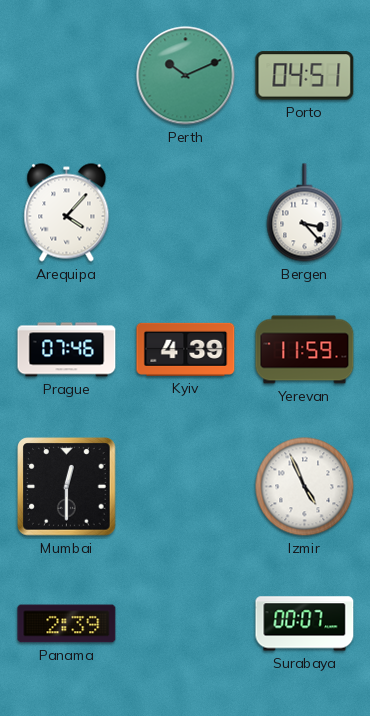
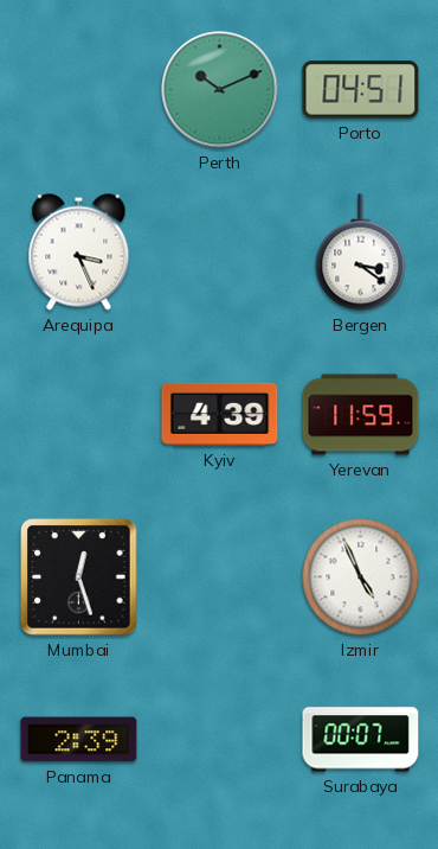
Arequipa: 4:07 -> 3:26
Bergen: 3:23 -> 3:21
Prague: 07:46 -> none
Mumbai: 12:30 -> 12:27
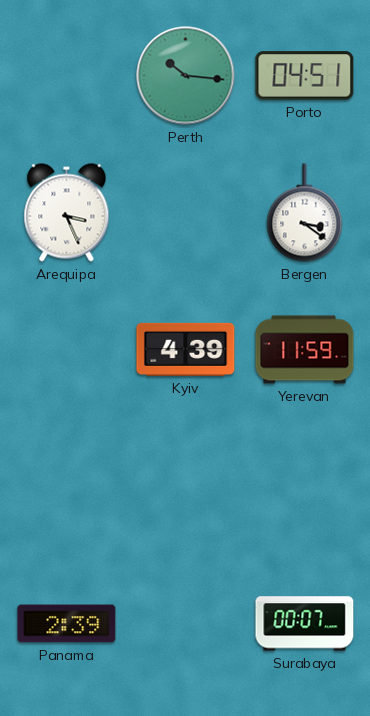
Perth: 10:11 -> 10:16
Mumbai: 12:27 -> none
Izmir: 4:56 -> none
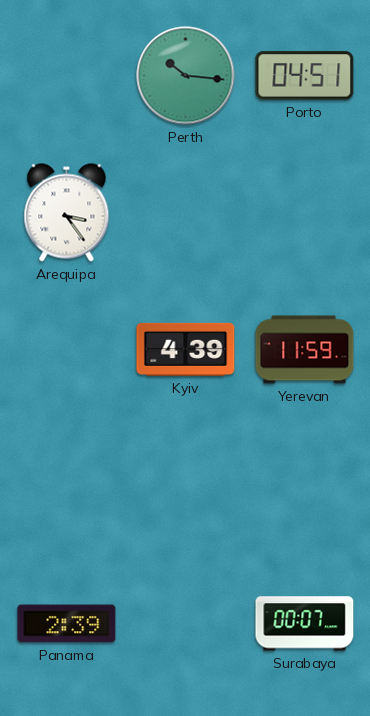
Arequipa: 3:26 -> 3:24
Bergen: 3:21 -> none
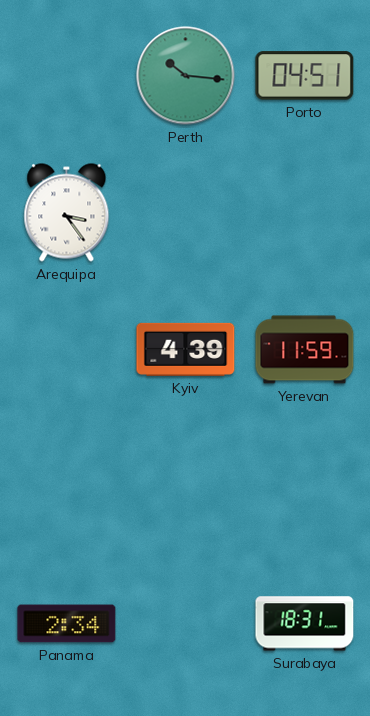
Panama: 2:39 -> 2:34
Surabaya: 00:07 -> 18:31
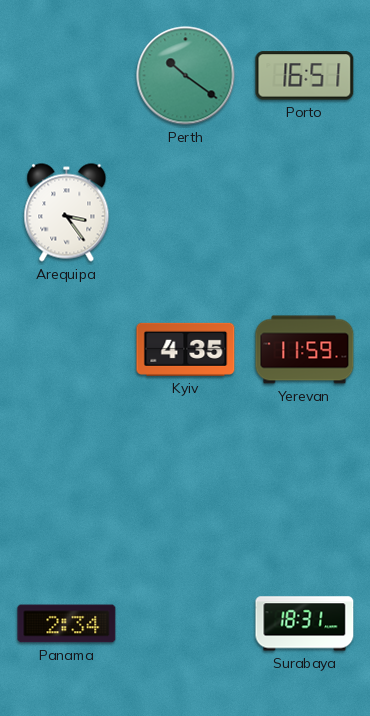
Perth: 10:16 -> 10:21
Porto: 04:51 -> 16:51
Kyiv: 4:39 -> 4:35
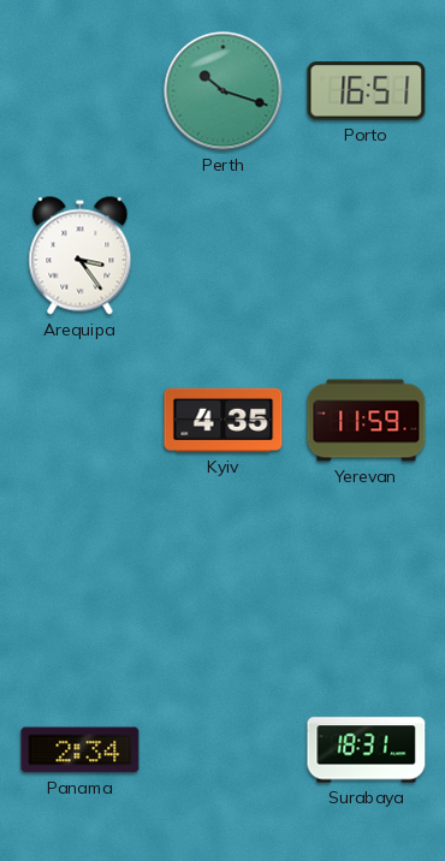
Perth: 10:21 -> 10:18
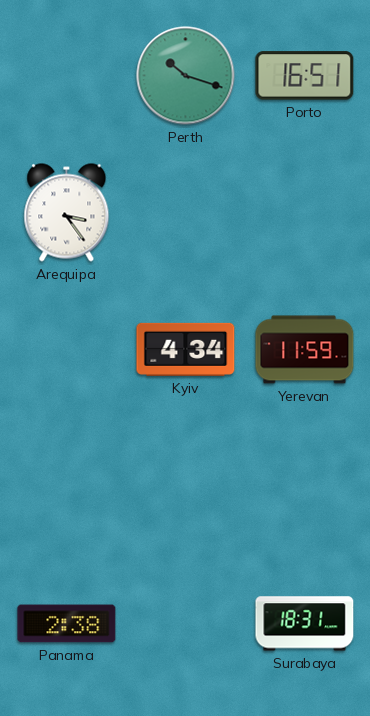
Kyiv: 4:35 -> 4:34
Panama: 2:34 -> 2:38
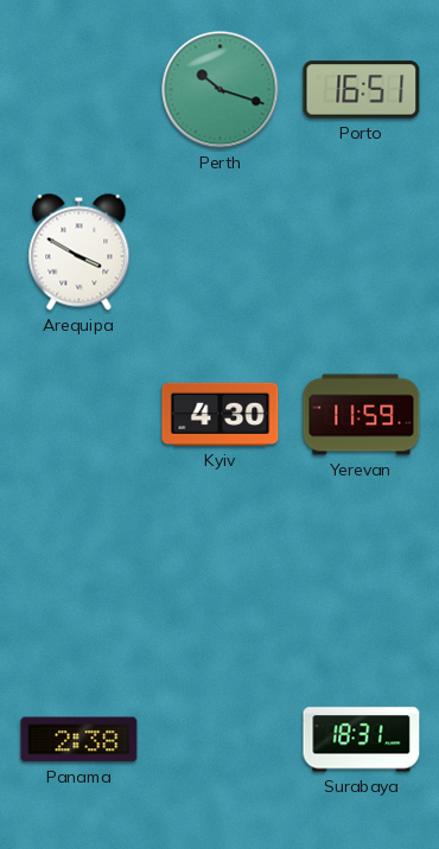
Arequipa: 3:24 -> 3:50
Kyiv: 4:34 -> 4:30
